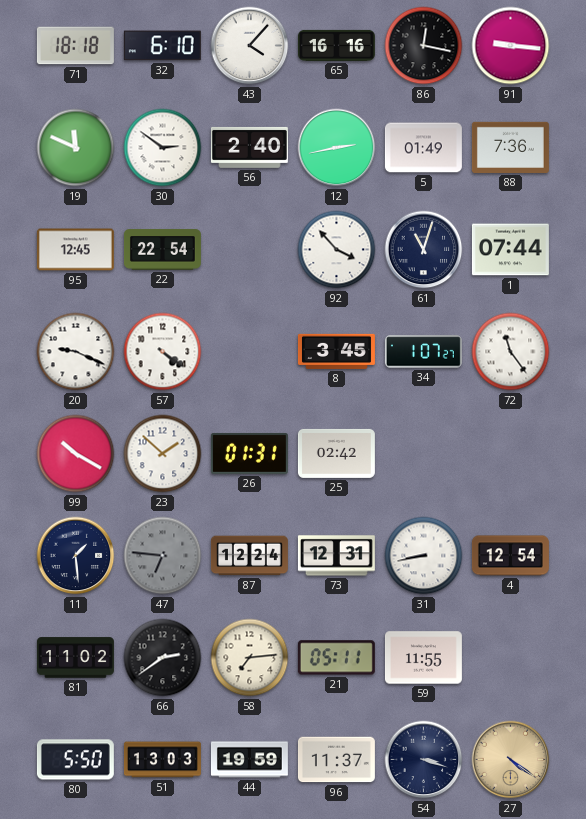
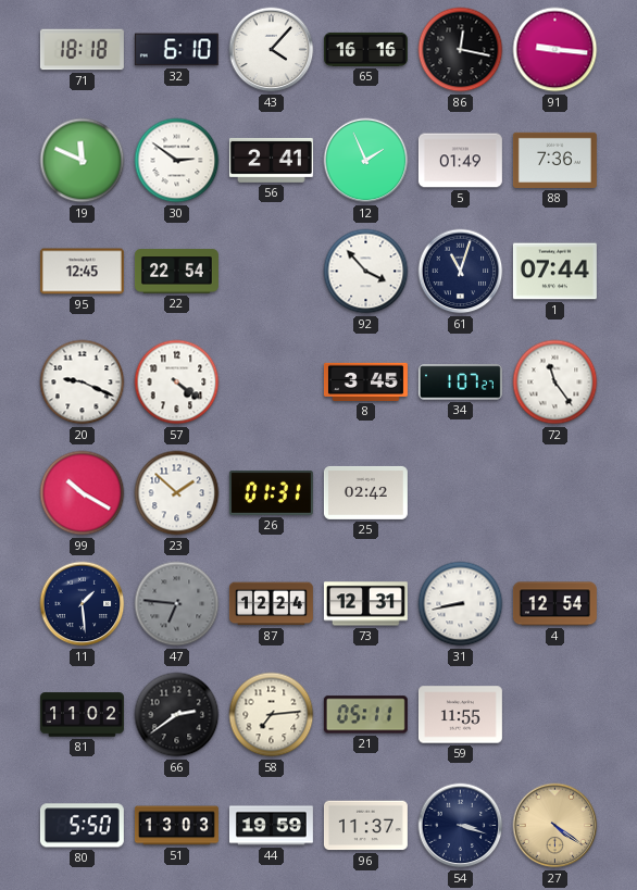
56: 2:40 -> 2:41
12: 2:43 -> 1:56
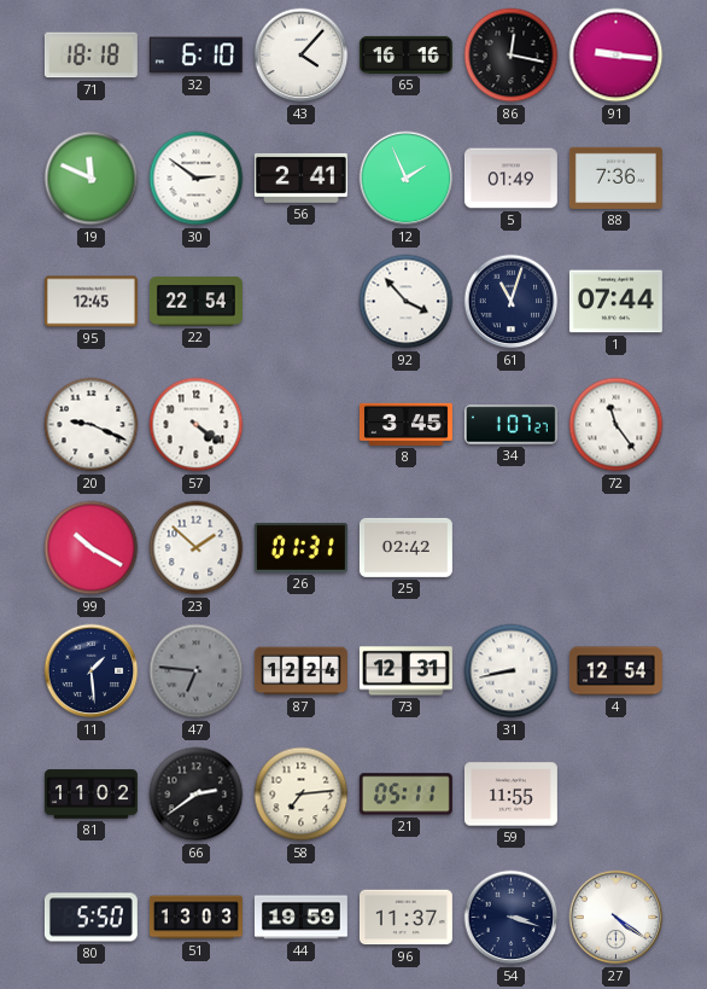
27 dial: champagne -> white
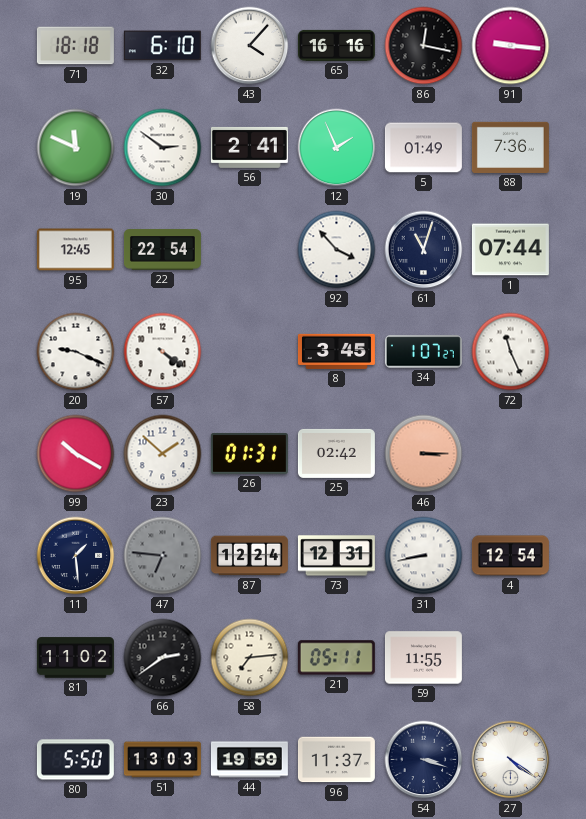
72: 11:24 -> 11:26
46: none -> 3:15
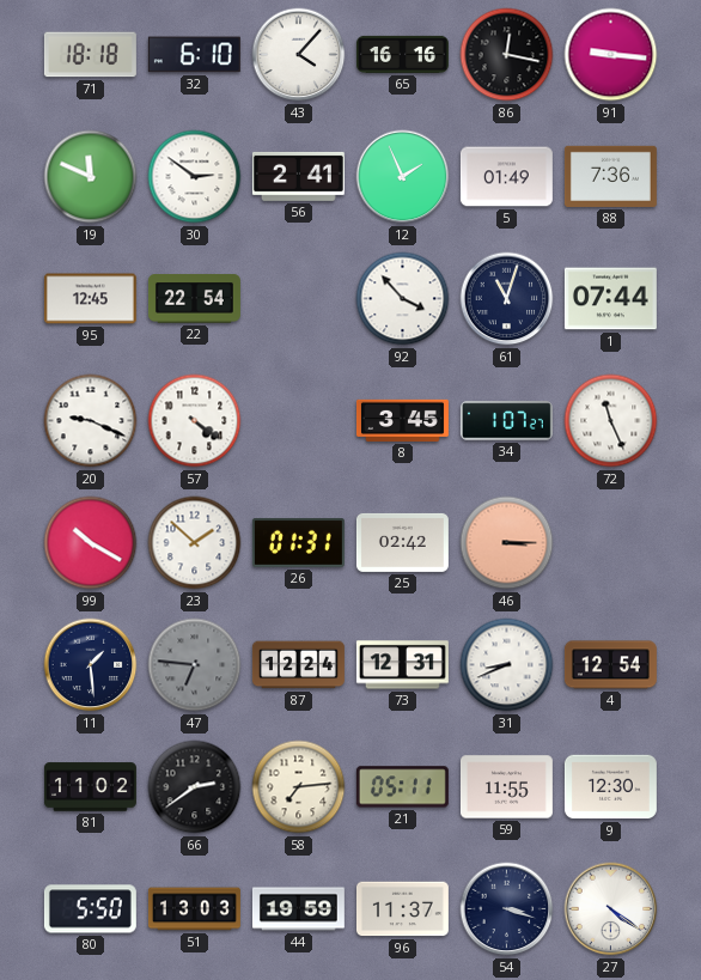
31: 8:43 -> 8:41
9: none -> 12:30
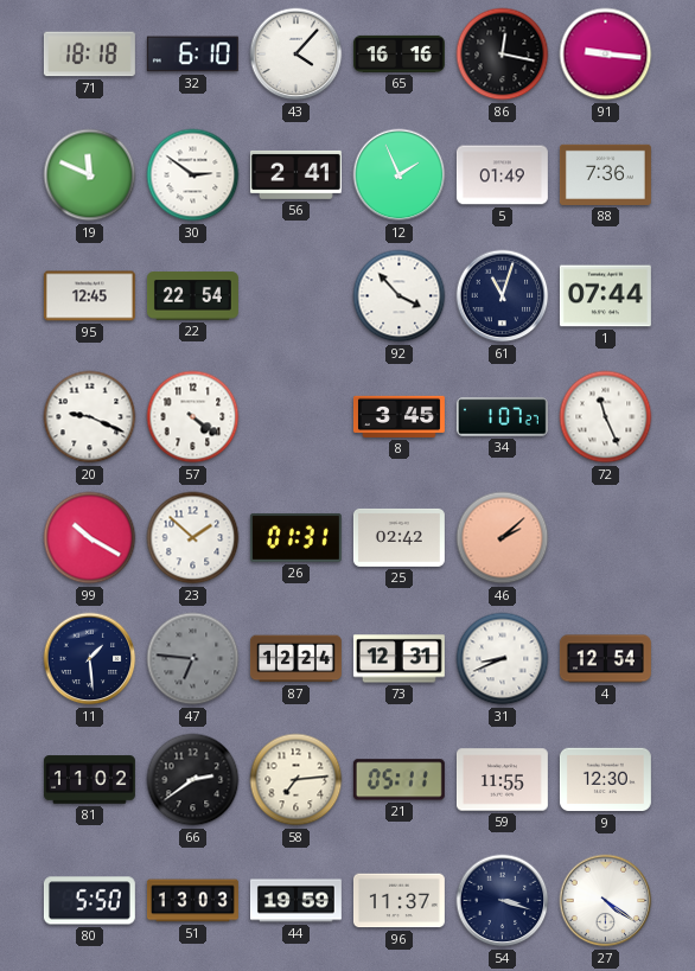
46: 3:15 -> 2:08
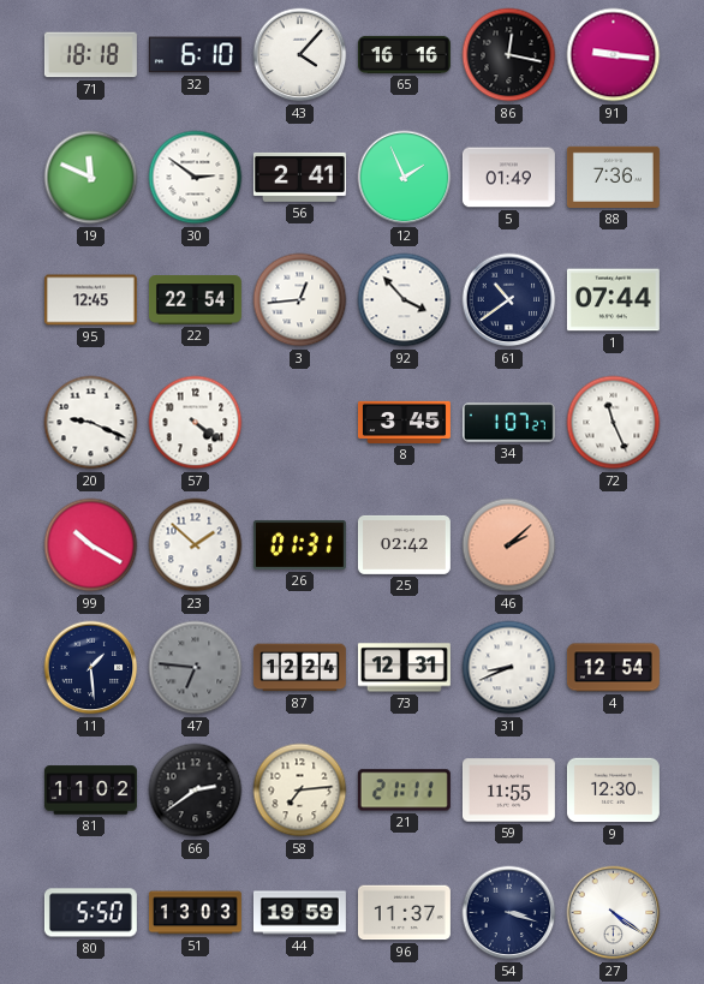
3: none -> 12:44
61: 11:03 -> 10:39
21: 05:11 -> 21:11
